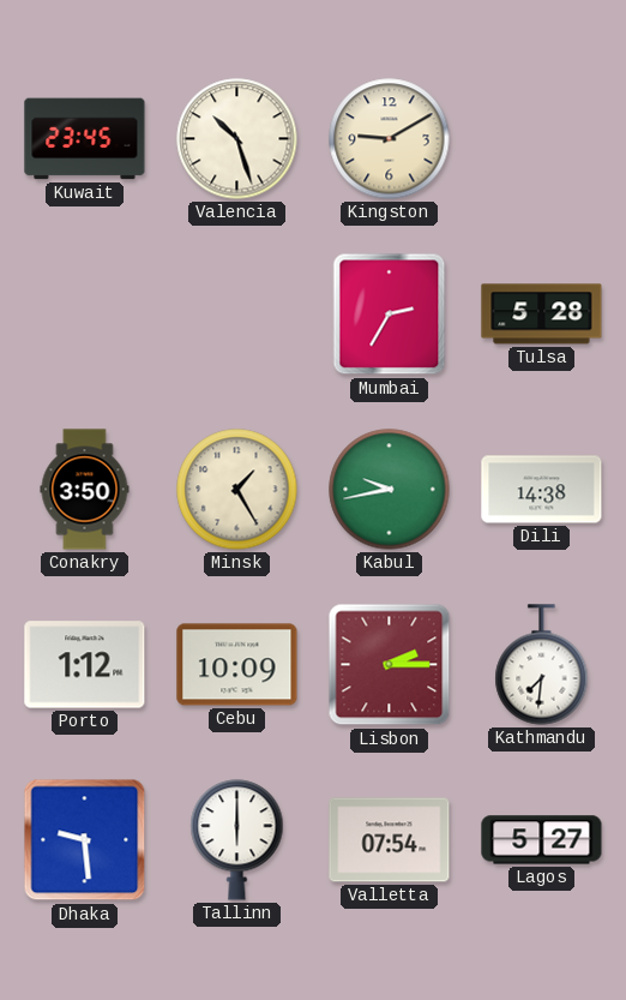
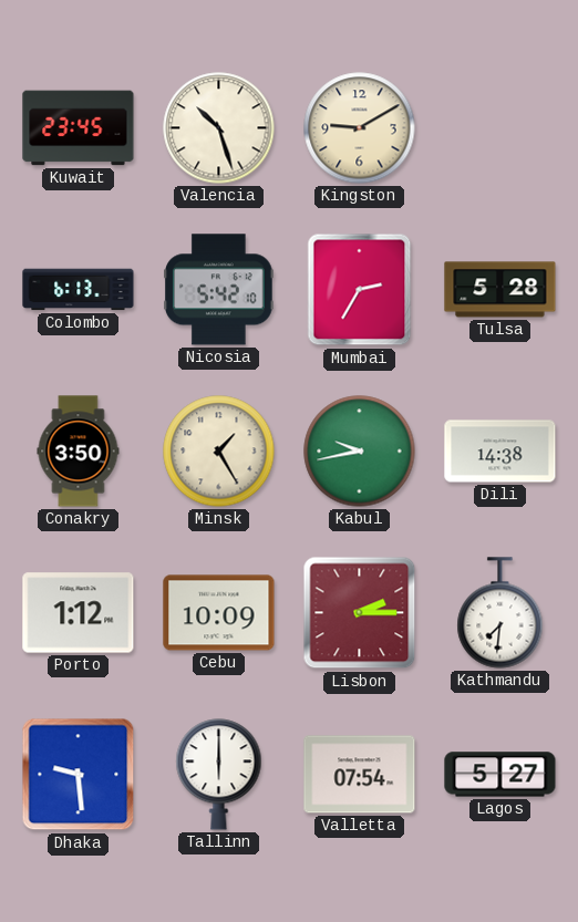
Colombo: none -> 6:13
Nicosia: none -> 5:42
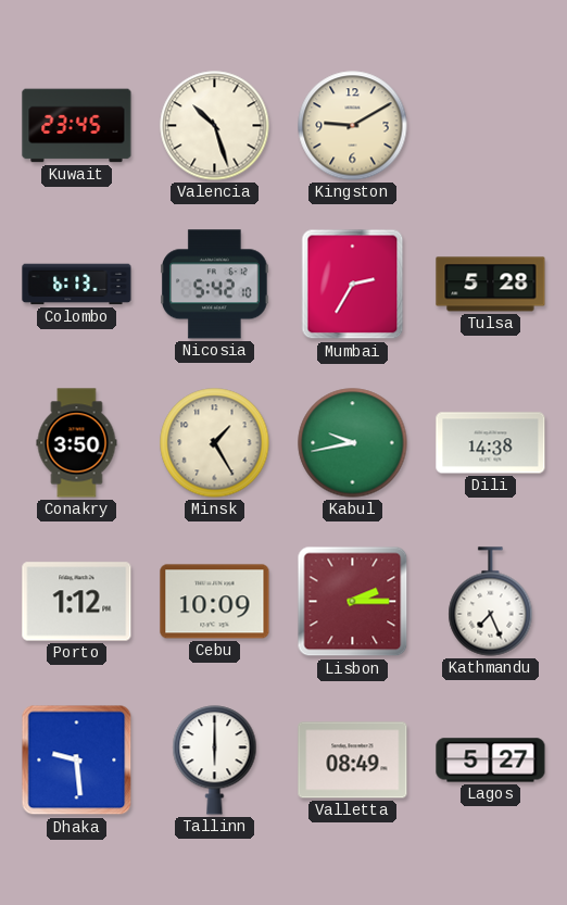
Kathmandu: 7:31 -> 7:26
Valletta: 07:54 -> 08:49
